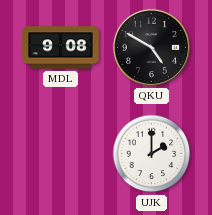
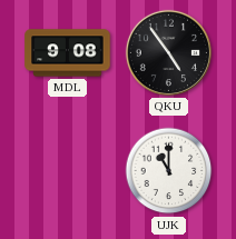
QKU: 4:50 -> 4:54
UJK: 2:00 -> 11:00
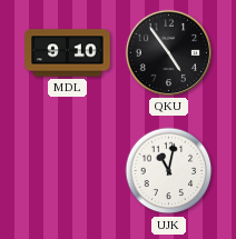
MDL: 9:08 -> 9:10
UJK: 11:00 -> 11:02
